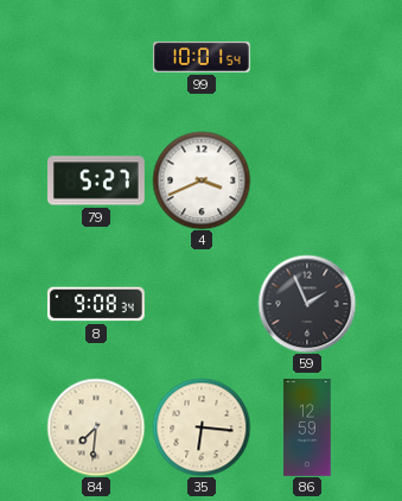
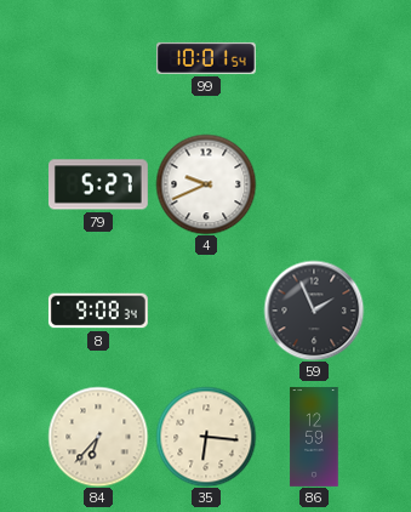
4: 3:41 -> 9:41
84: 7:31 -> 6:37
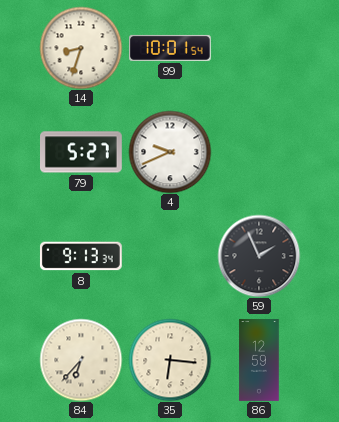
14: none -> 8:33
8: 9:08 -> 9:13
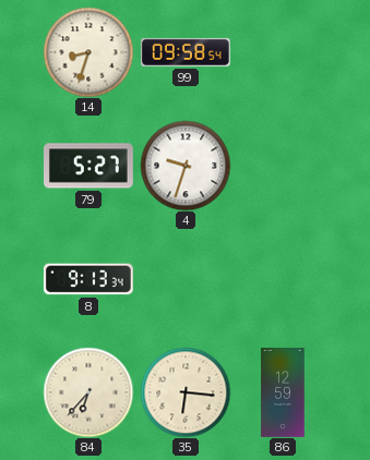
99: 10:01 -> 09:58
4: 9:41 -> 9:33
59: 1:56 -> none
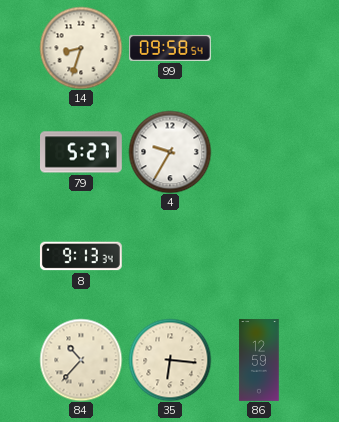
4: 9:33 -> 9:35
84: 6:37 -> 10:37
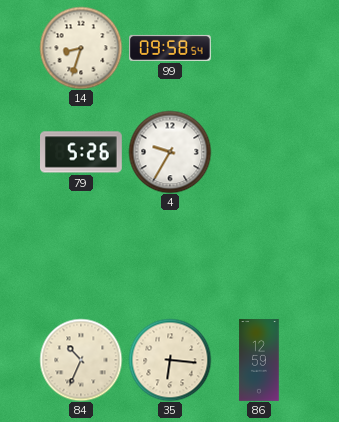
79: 5:27 -> 5:26
8: 9:13 -> none
84: 10:37 -> 10:34
